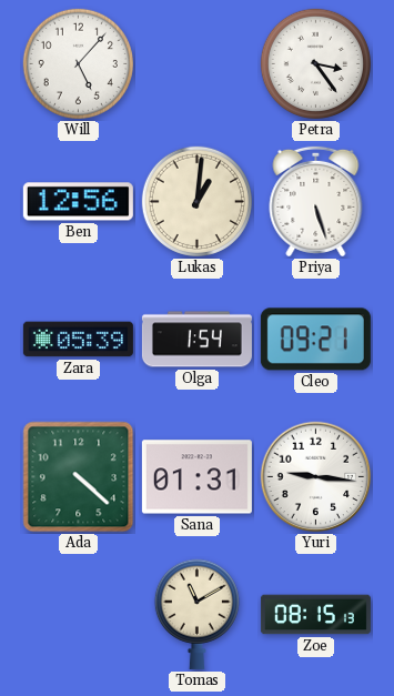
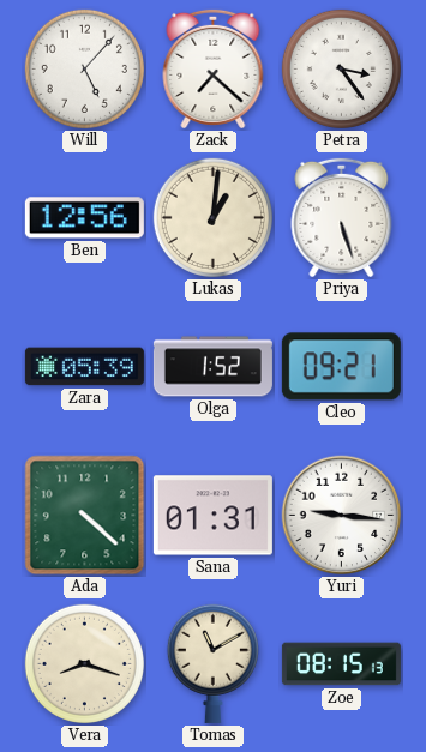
Zack: none -> 7:22
Olga: 1:54 -> 1:52
Vera: none -> 8:18
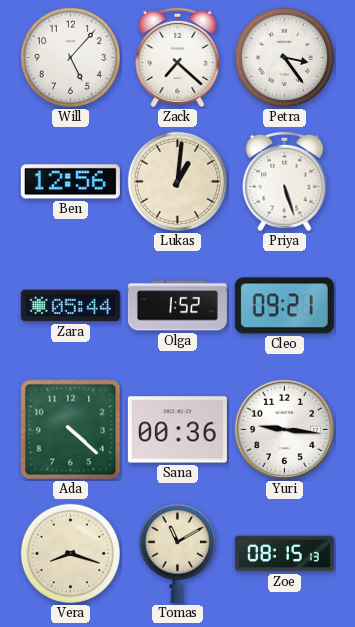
Zara: 05:39 -> 05:44
Sana: 01:31 -> 00:36
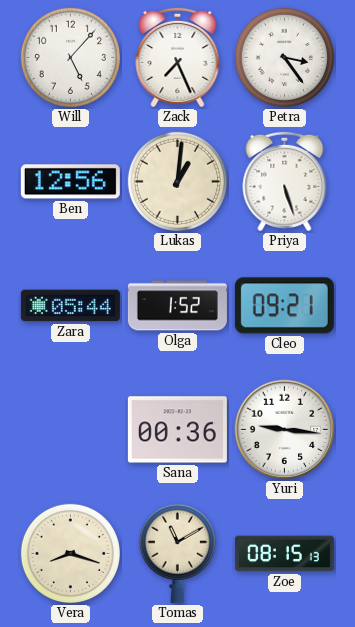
Zack: 7:22 -> 7:26
Ada: 4:22 -> none
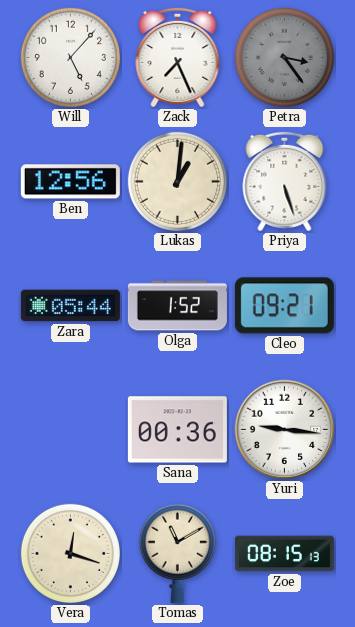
Petra dial: white -> grey
Vera: 8:18 -> 12:18
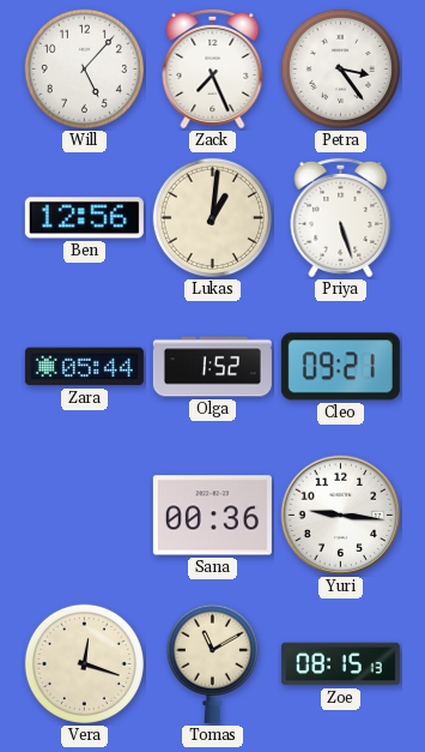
Petra dial: grey -> white
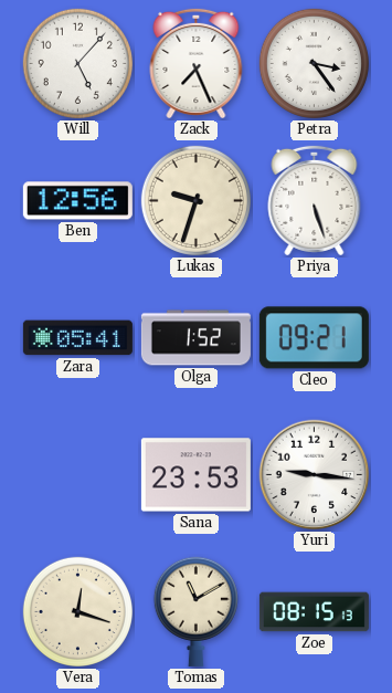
Lukas: 1:01 -> 9:33
Zara: 05:44 -> 05:41
Sana: 00:36 -> 23:53
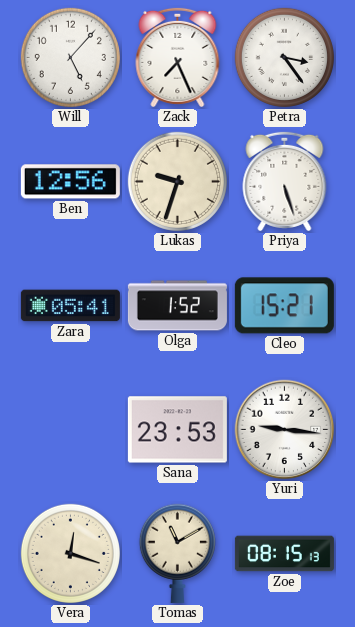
Cleo: 09:21 -> 15:21
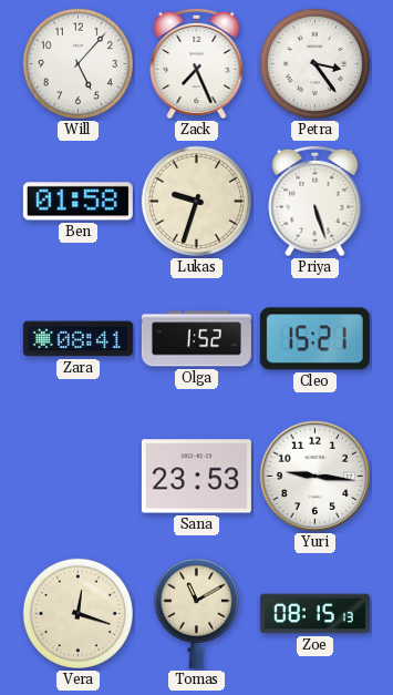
Ben: 12:56 -> 01:58
Zara: 05:41 -> 08:41
